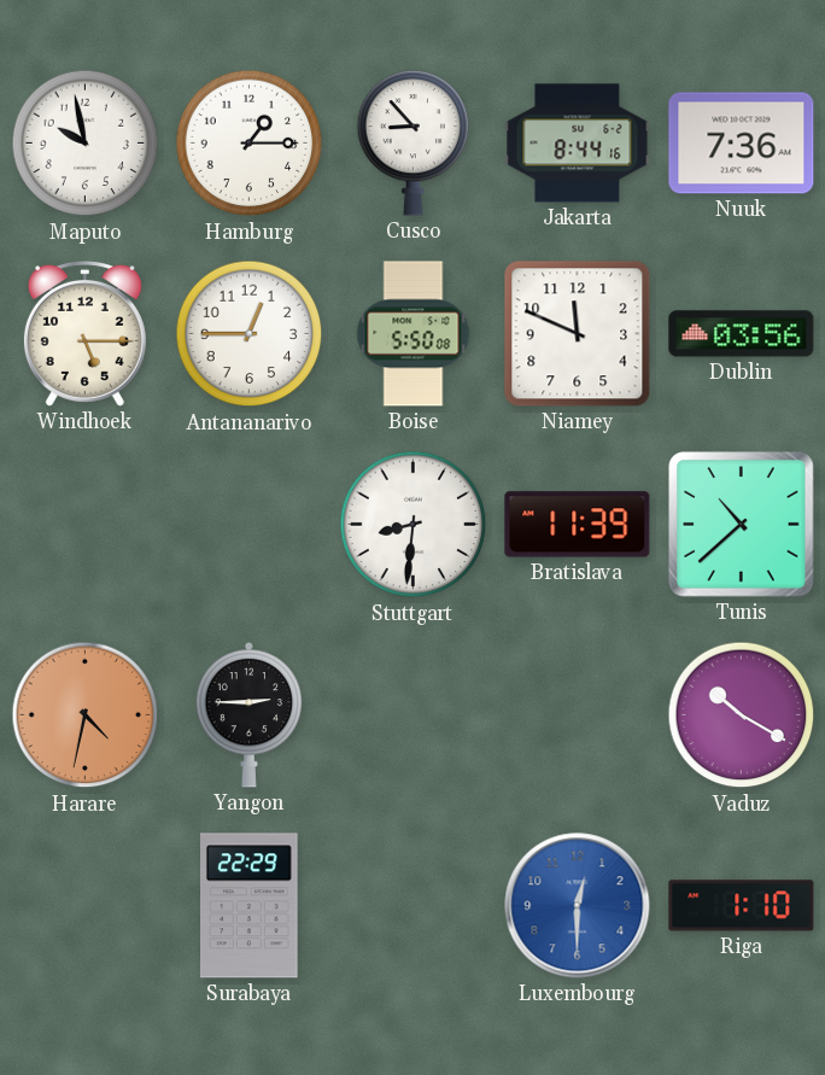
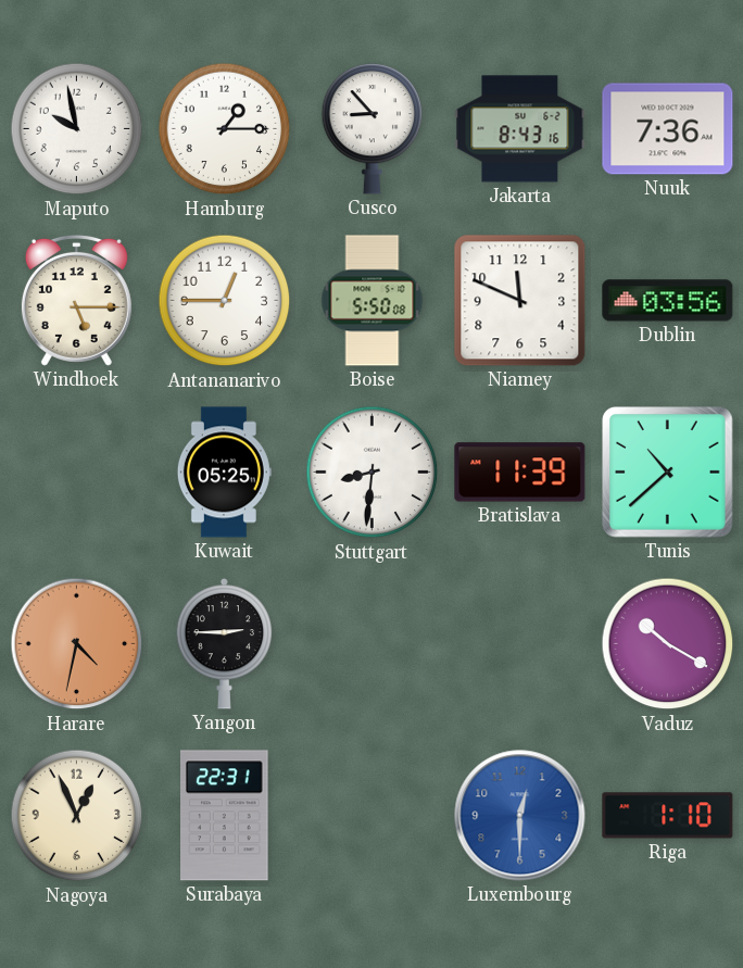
Jakarta: 8:44 -> 8:43
Kuwait: none -> 05:25
Nagoya: none -> 12:56
Surabaya: 22:29 -> 22:31
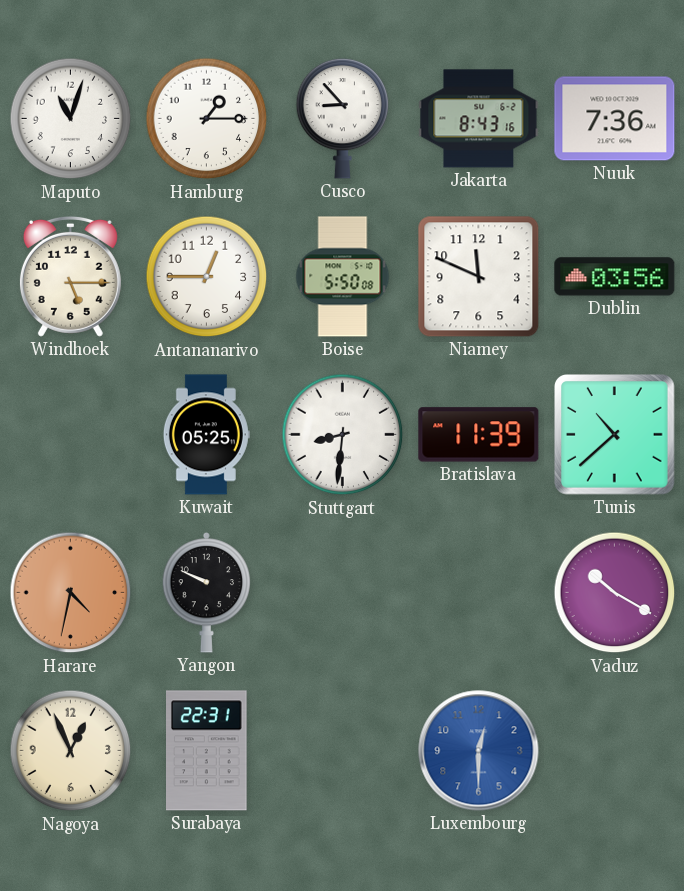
Maputo: 9:58 -> 11:03
Yangon: 2:45 -> 9:49
Riga: 1:10 -> none
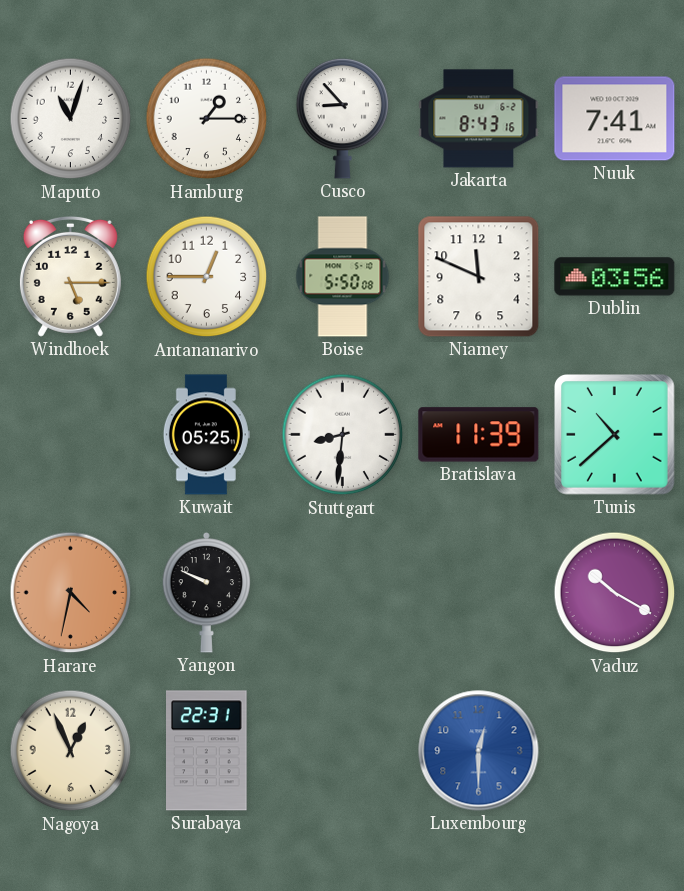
Nuuk: 7:36 -> 7:41
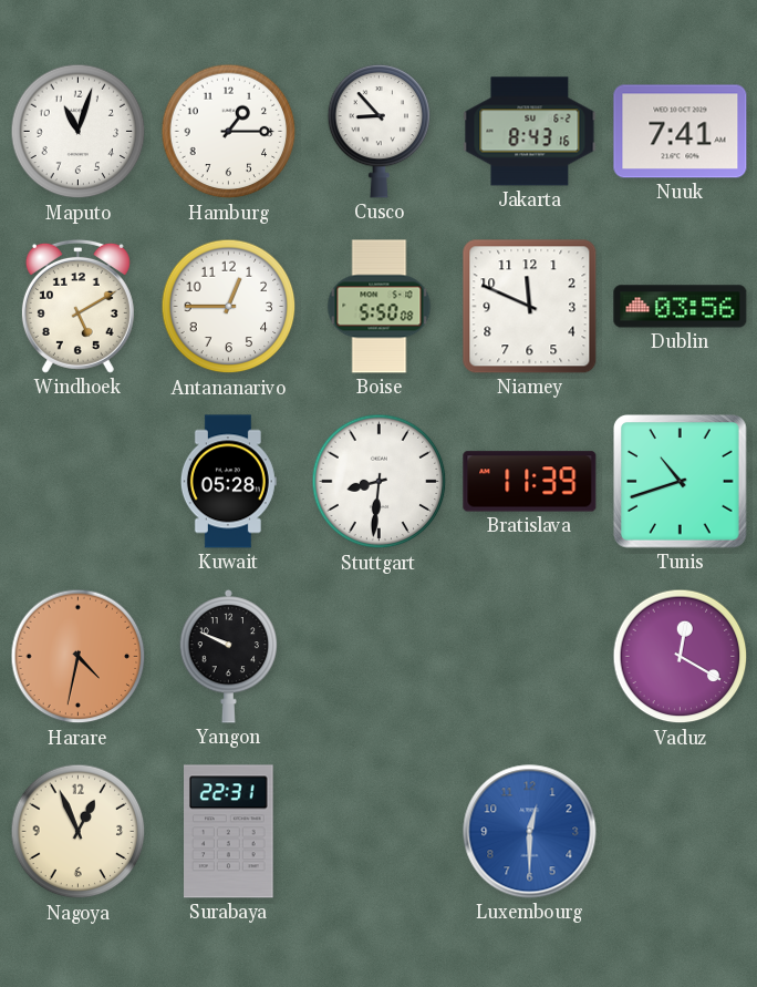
Windhoek: 5:15 -> 5:10
Kuwait: 05:25 -> 05:28
Tunis: 10:38 -> 10:42
Vaduz: 10:20 -> 12:20
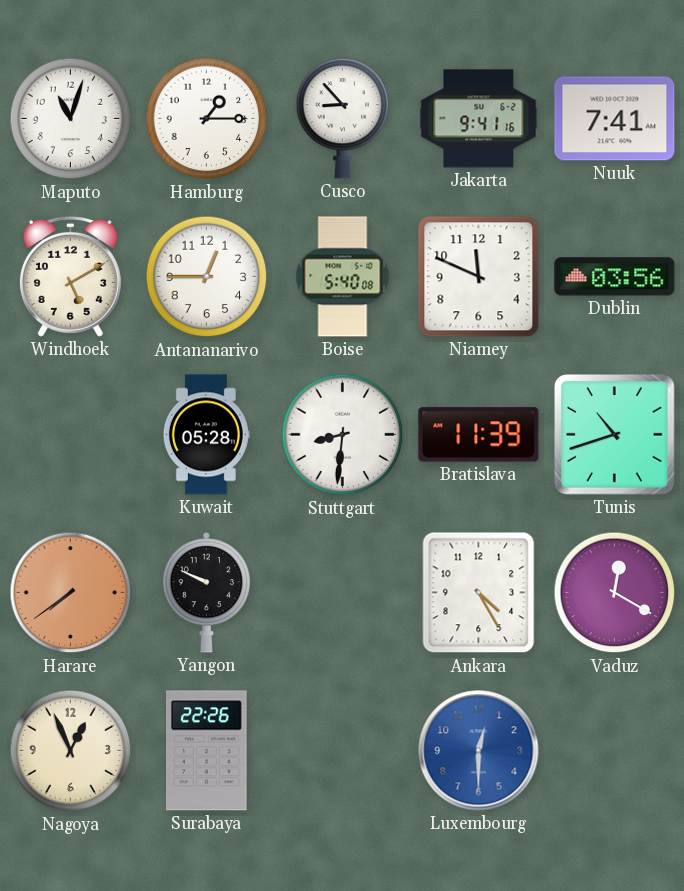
Jakarta: 8:43 -> 9:41
Boise: 5:50 -> 5:40
Harare: 4:32 -> 7:39
Ankara: none -> 4:25
Surabaya: 22:31 -> 22:26
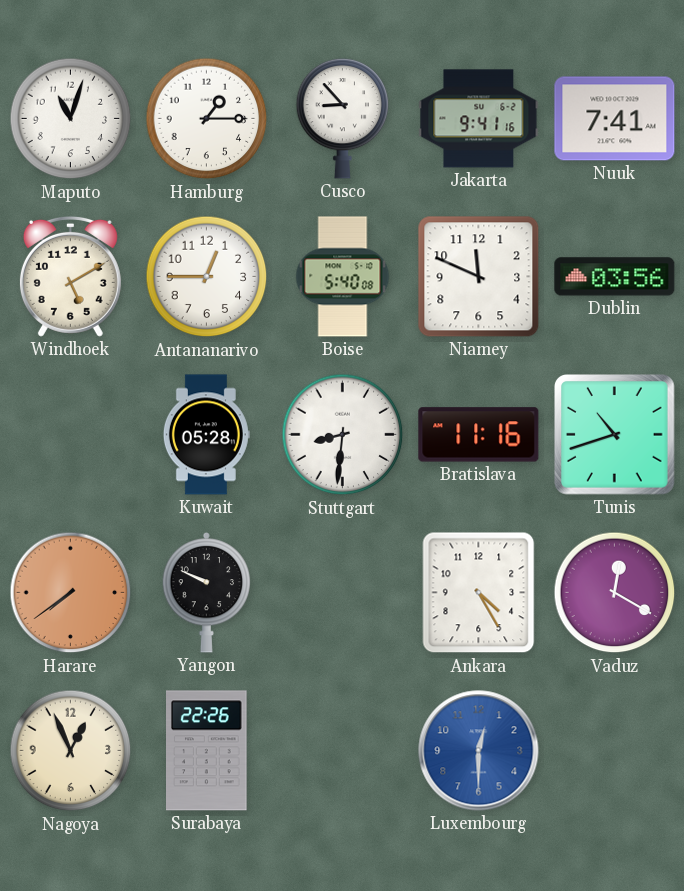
Bratislava: 11:39 -> 11:16
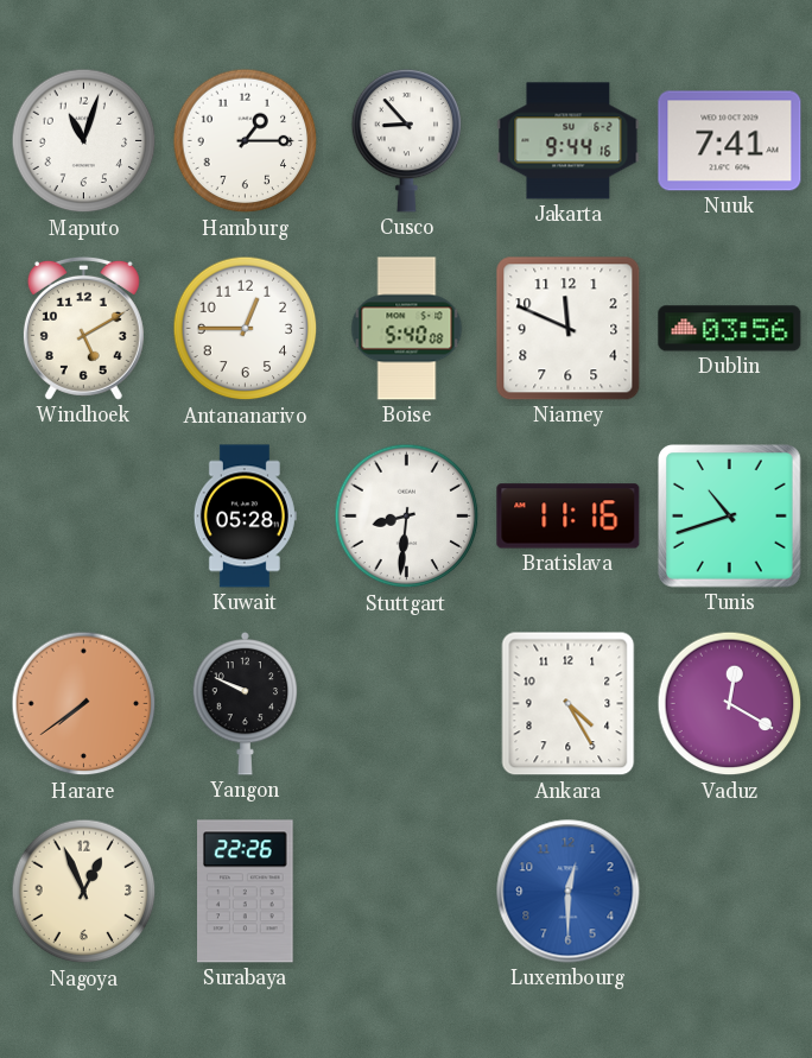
Jakarta: 9:41 -> 9:44
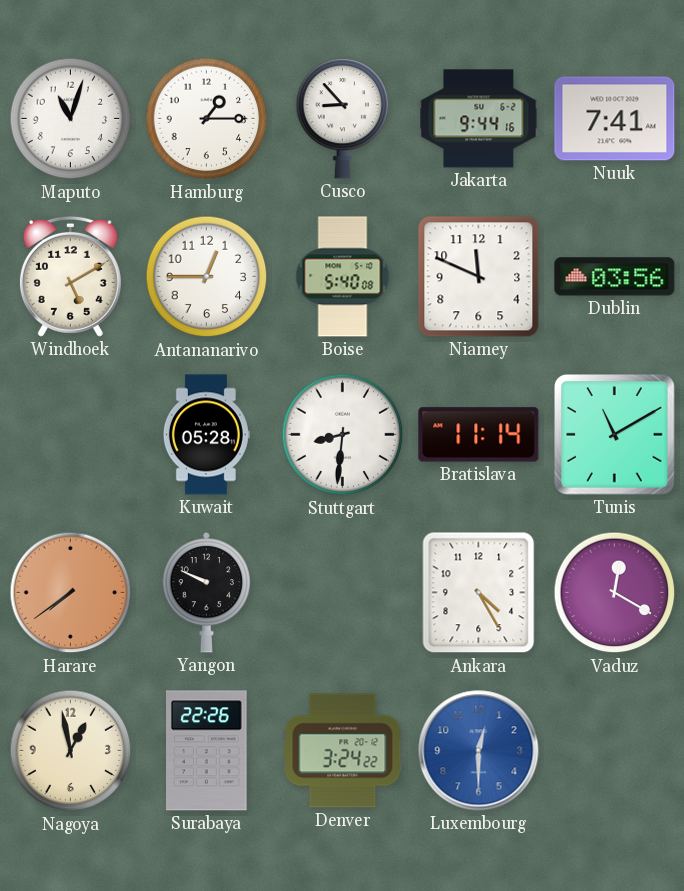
Bratislava: 11:16 -> 11:14
Tunis: 10:42 -> 11:10
Nagoya: 12:56 -> 12:58
Denver: none -> 3:24
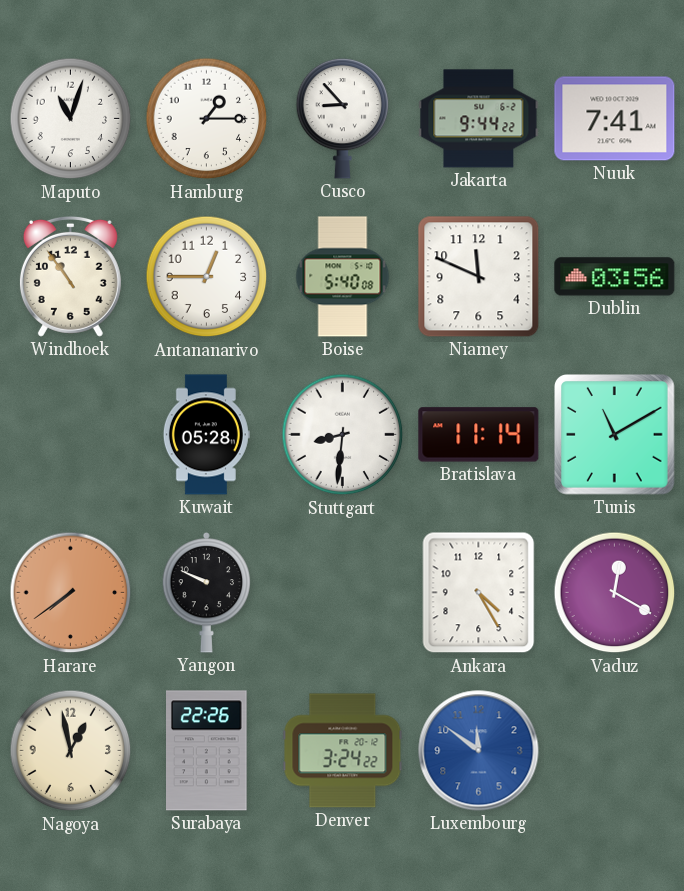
Jakarta: 9:44:16 -> 9:44:22
Windhoek: 5:10 -> 10:54
Luxembourg: 12:30 -> 11:51
